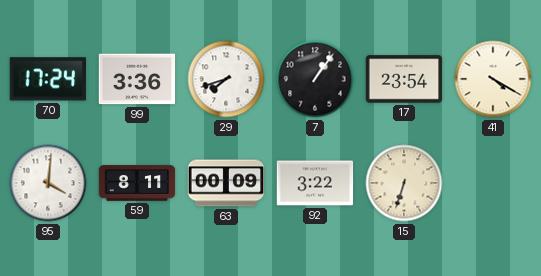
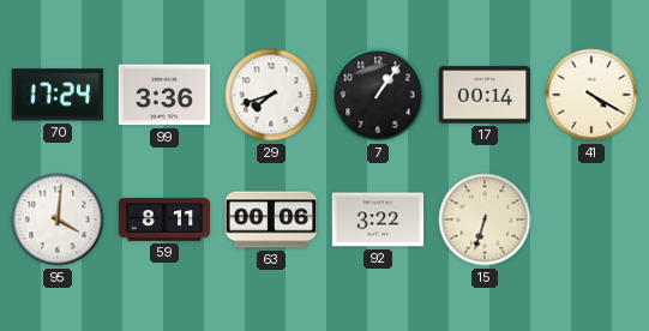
17: 23:54 -> 00:14
63: 00:09 -> 00:06
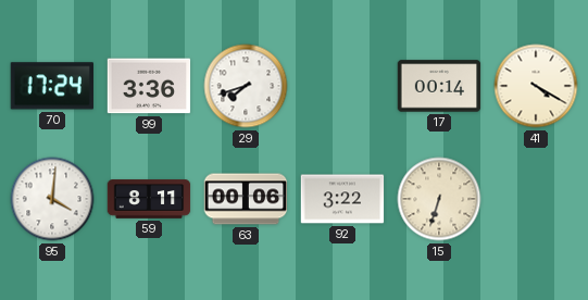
7: 1:06 -> none
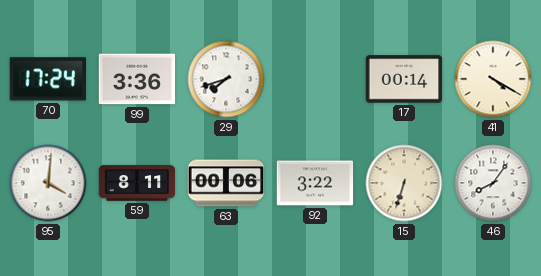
46: none -> 8:06
